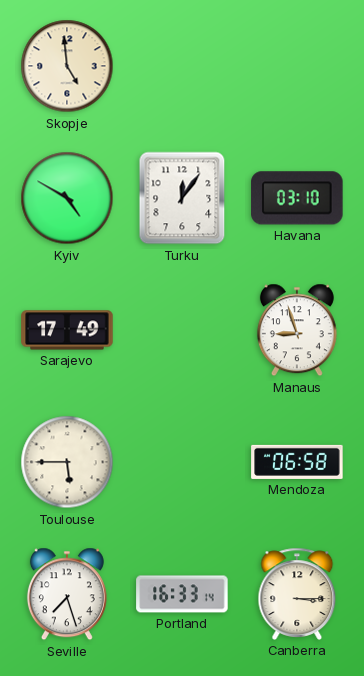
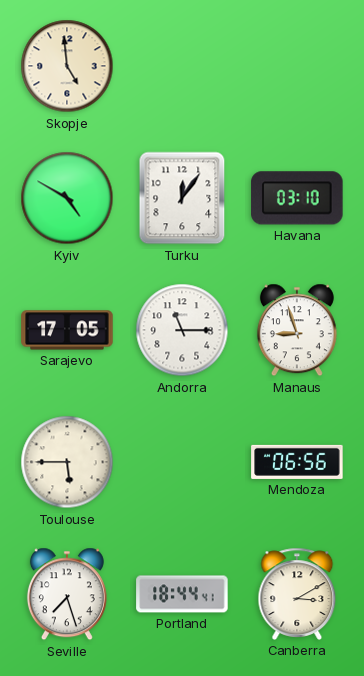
Sarajevo: 17:49 -> 17:05
Andorra: none -> 11:15
Mendoza: 06:58 -> 06:56
Portland: 16:33 -> 18:44
Canberra: 3:15 -> 3:10
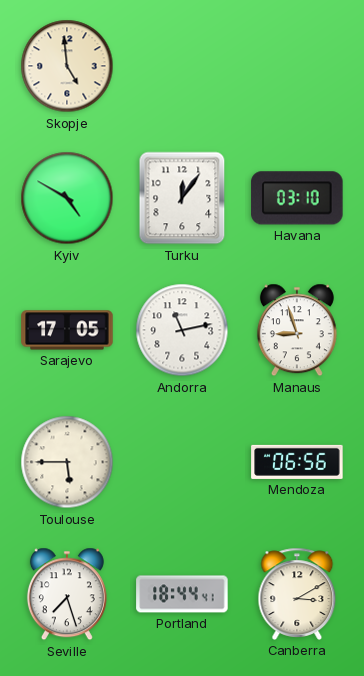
Andorra: 11:15 -> 11:13
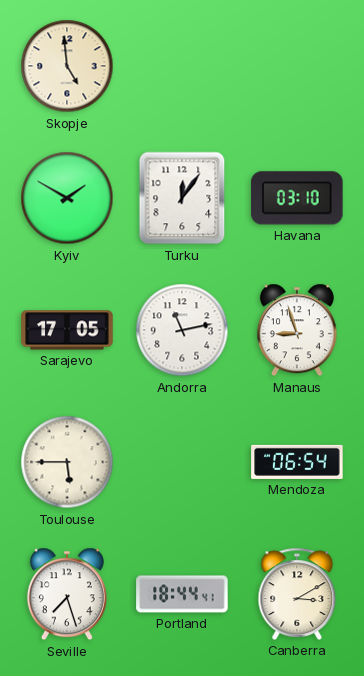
Kyiv: 4:50 -> 1:50
Mendoza: 06:56 -> 06:54
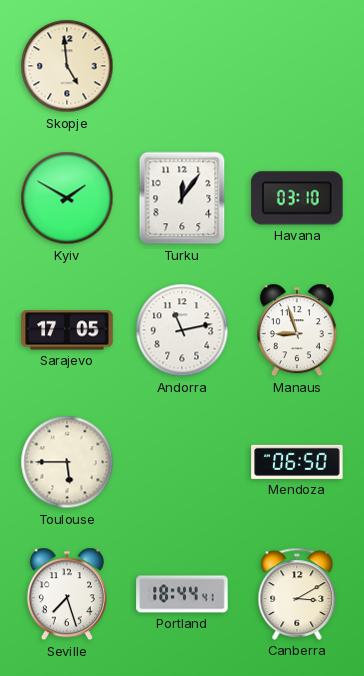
Mendoza: 06:54 -> 06:50
